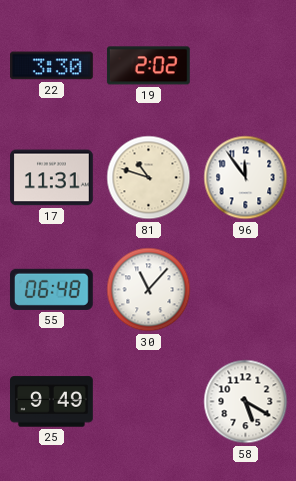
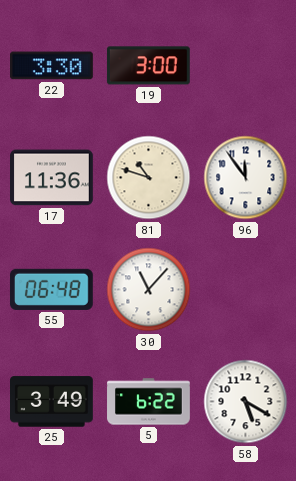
19: 2:02 -> 3:00
17: 11:31 -> 11:36
25: 9:49 -> 3:49
5: none -> 6:22
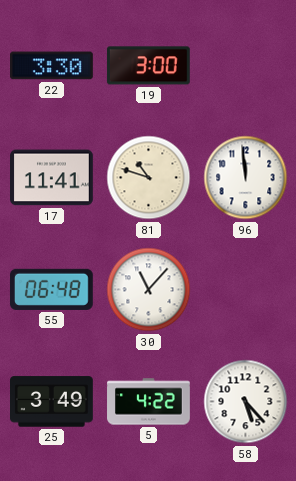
17: 11:36 -> 11:41
96: 11:54 -> 11:59
5: 6:22 -> 4:22
58: 5:20 -> 5:23
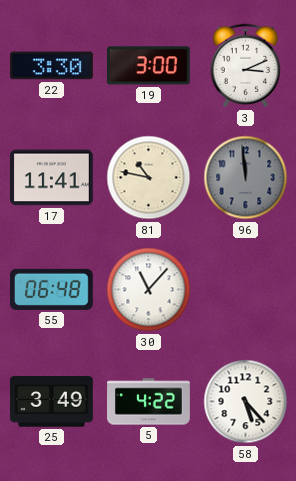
3: none -> 3:11
81: 10:48 -> 10:47
96 dial: white -> grey
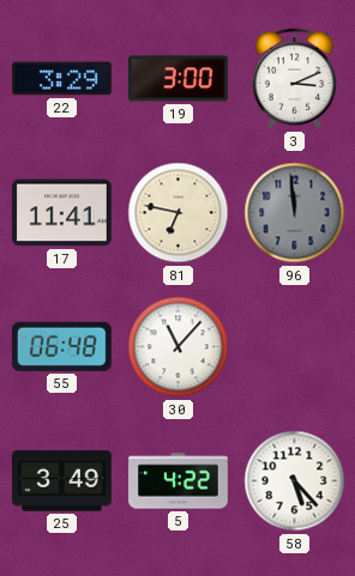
22: 3:30 -> 3:29
81: 10:47 -> 6:47
